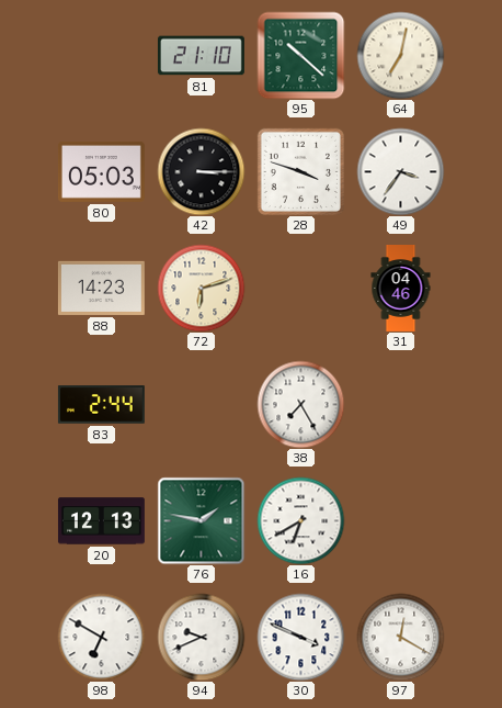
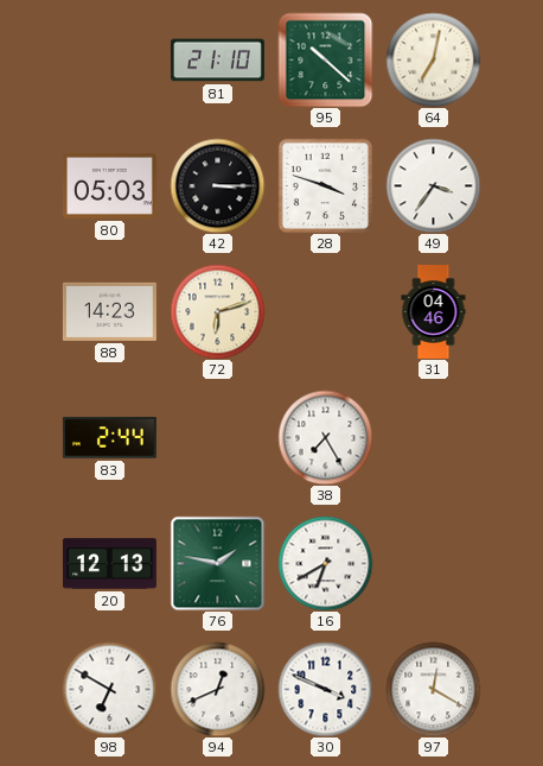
94: 9:41 -> 12:41
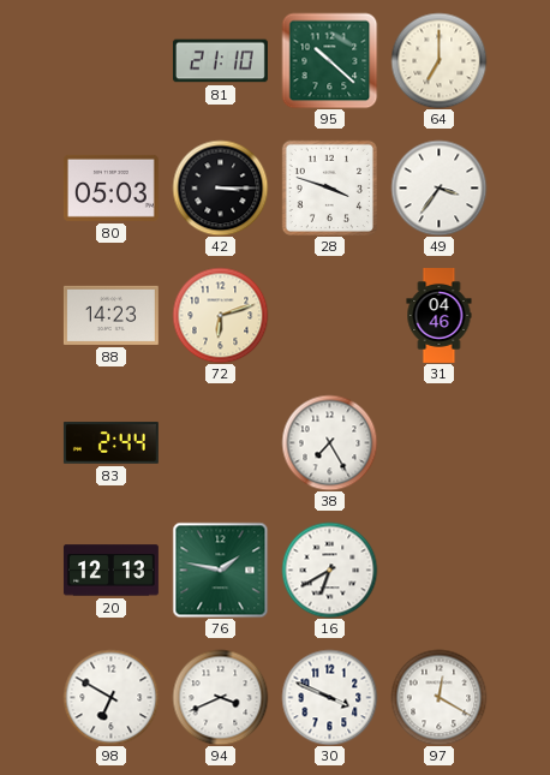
64: 7:02 -> 7:00
94: 12:41 -> 3:41
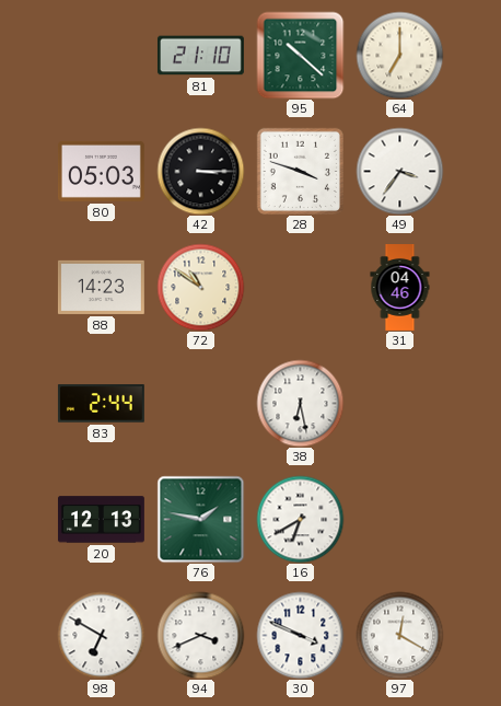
72: 6:12 -> 10:51
38: 7:25 -> 6:28
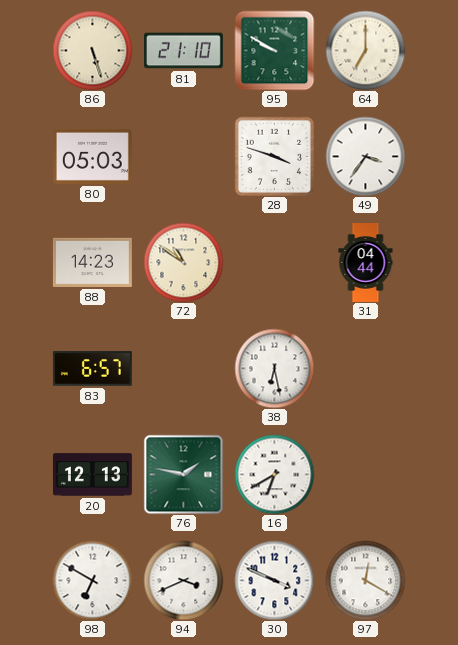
86: none -> 5:27
95: 10:22 -> 9:50
42: 3:15 -> none
31: 04:46 -> 04:44
83: 2:44 -> 6:57
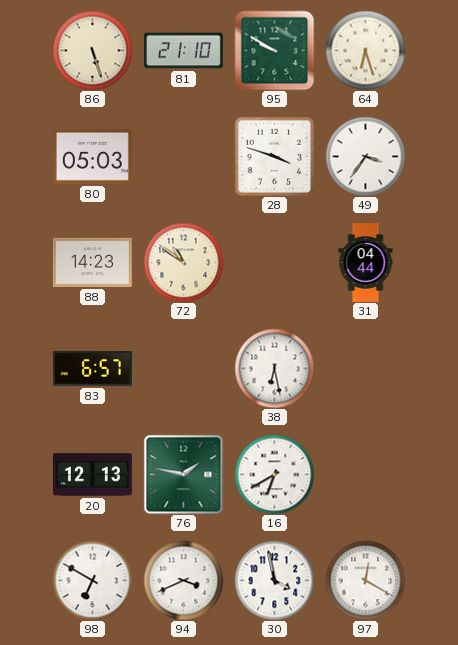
64: 7:00 -> 6:27
30: 3:49 -> 3:58
